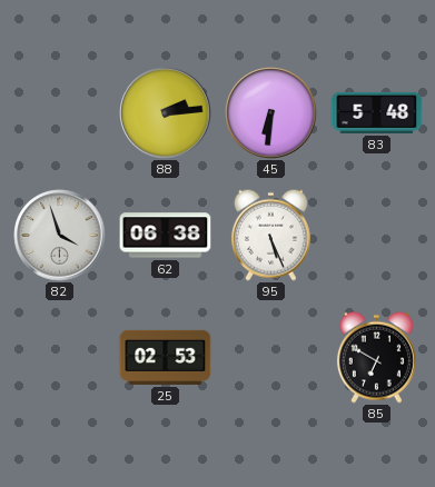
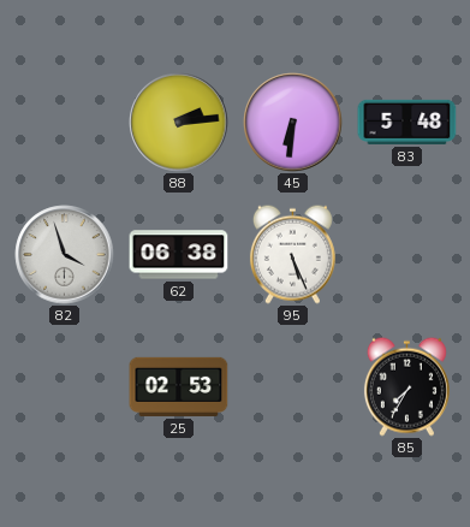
85: 6:50 -> 7:35
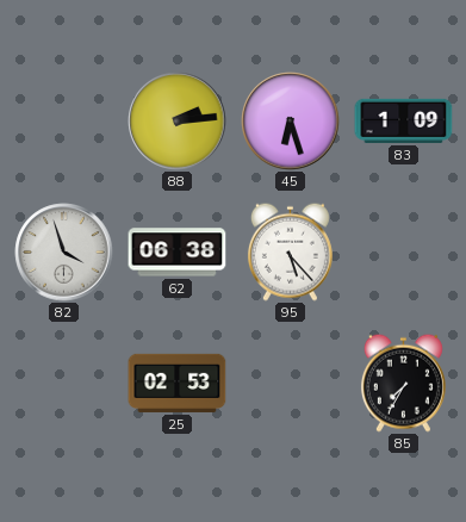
45: 6:31 -> 6:27
83: 5:48 -> 1:09
95: 5:26 -> 5:23
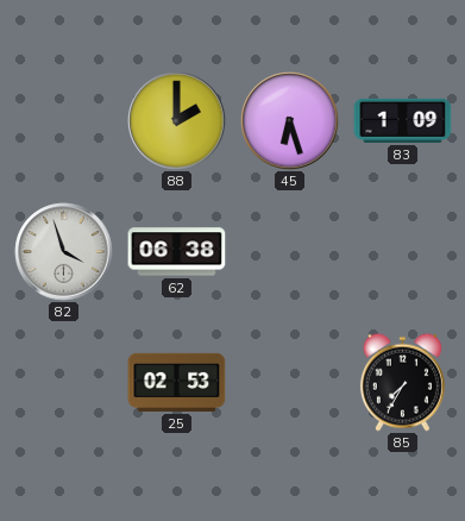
88: 2:14 -> 2:00
95: 5:23 -> none
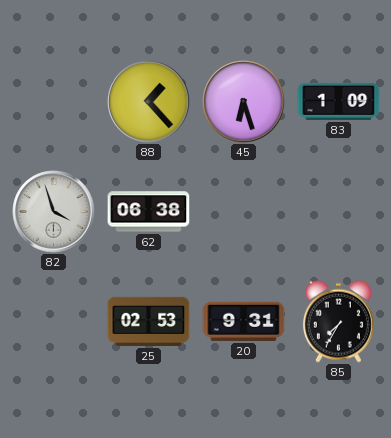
88: 2:00 -> 1:23
20: none -> 9:31
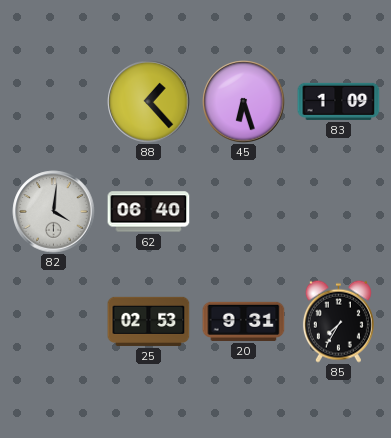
82: 3:57 -> 4:01
62: 06:38 -> 06:40
